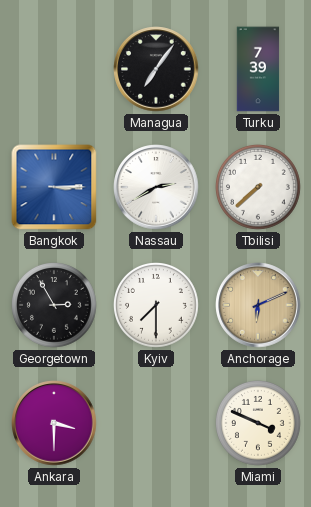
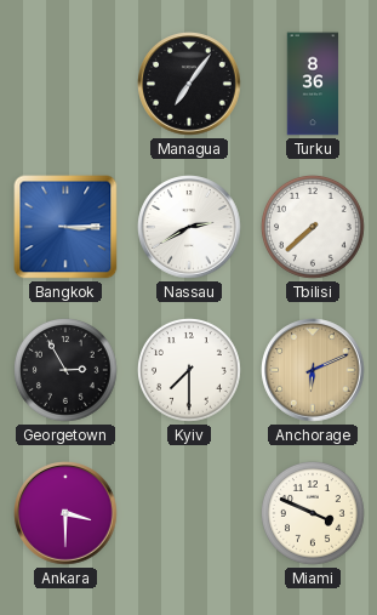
Turku: 7:39 -> 8:36
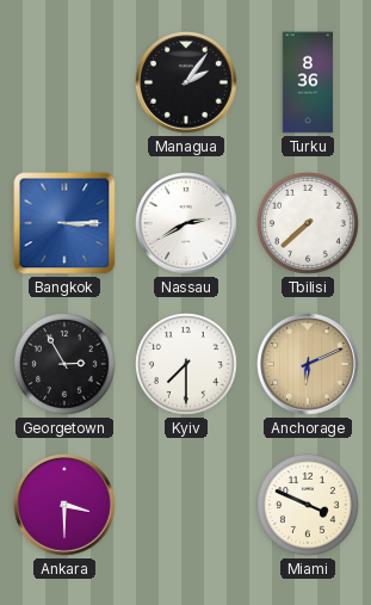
Managua: 7:06 -> 2:06
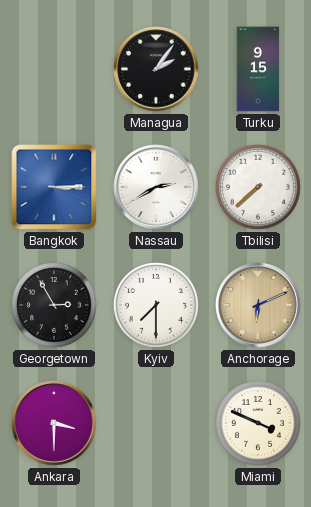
Turku: 8:36 -> 9:15
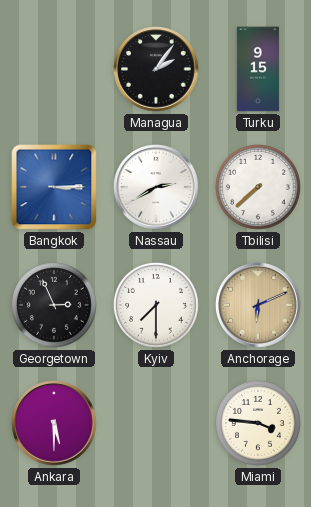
Georgetown: 2:55 -> 2:56
Ankara: 3:30 -> 5:30
Miami: 3:49 -> 3:46
